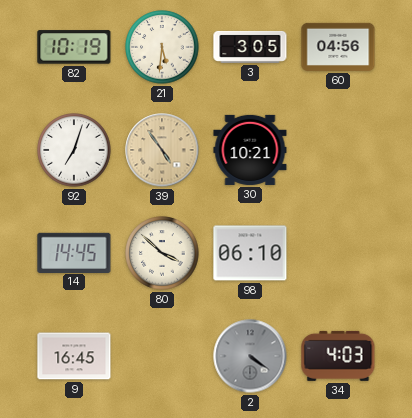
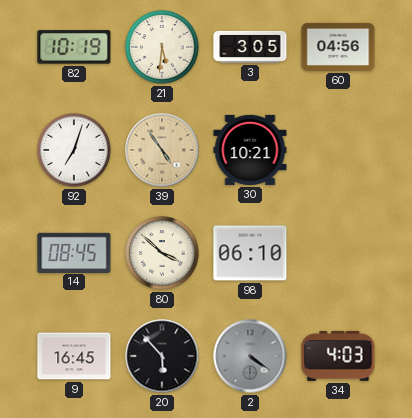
14: 14:45 -> 08:45
20: none -> 5:53
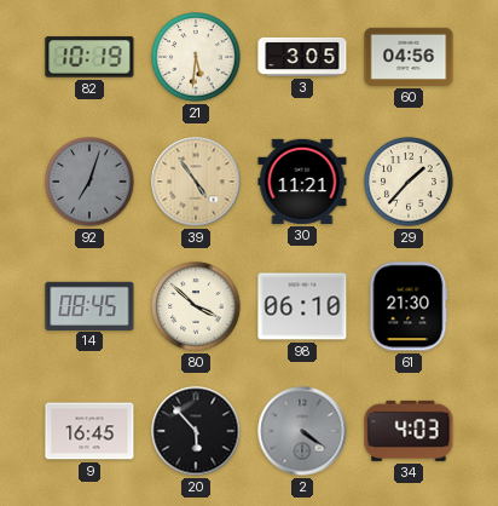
92 dial: white -> grey
30: 10:21 -> 11:21
29: none -> 1:37
61: none -> 21:30
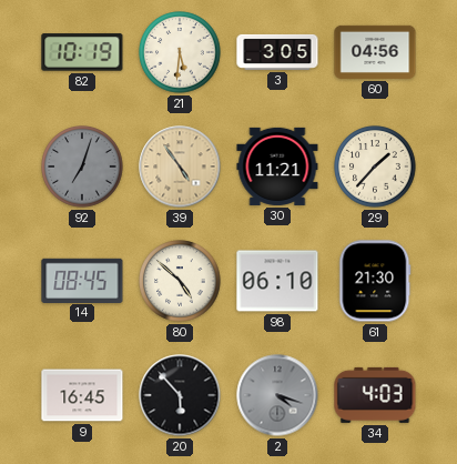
80: 3:52 -> 4:52
2: 4:21 -> 4:18
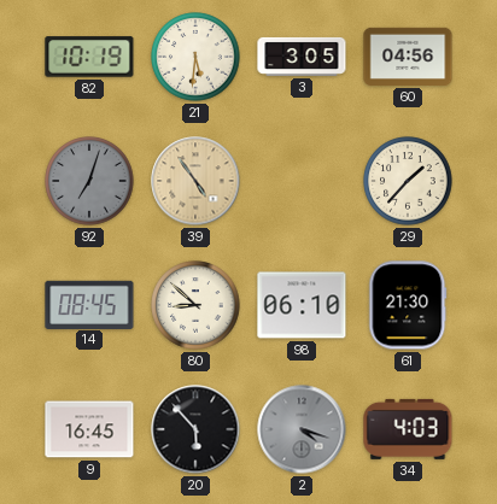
30: 11:21 -> none
80: 4:52 -> 8:52
